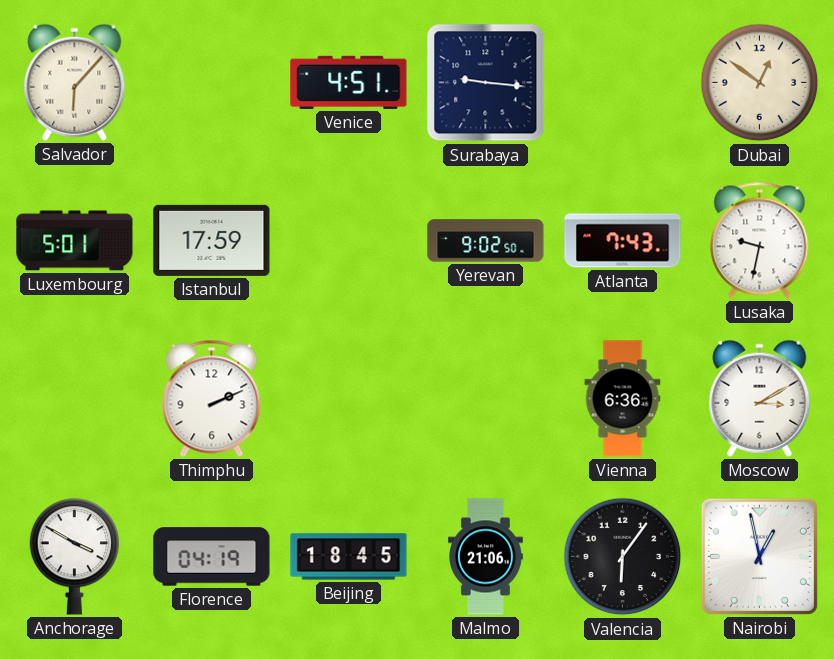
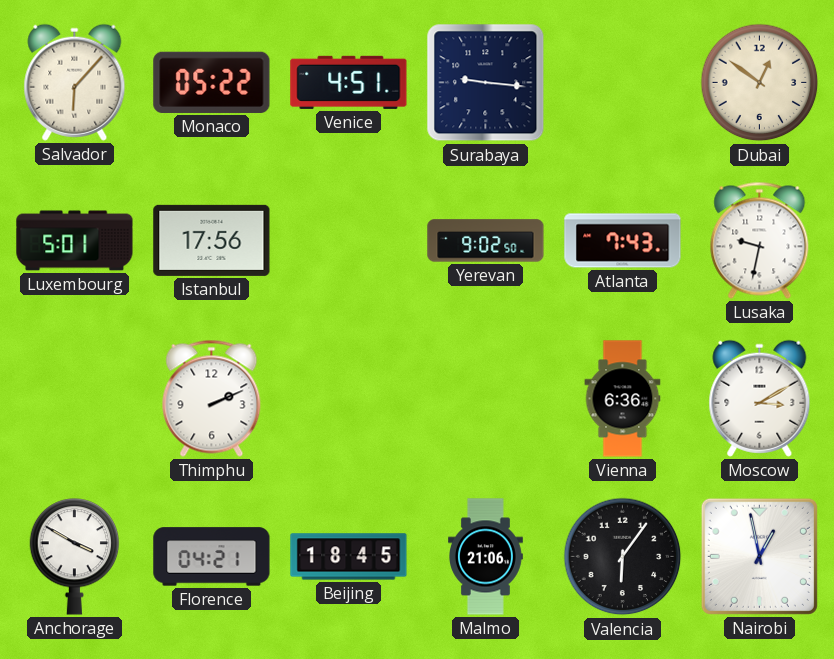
Monaco: none -> 05:22
Istanbul: 17:59 -> 17:56
Florence: 04:19 -> 04:21
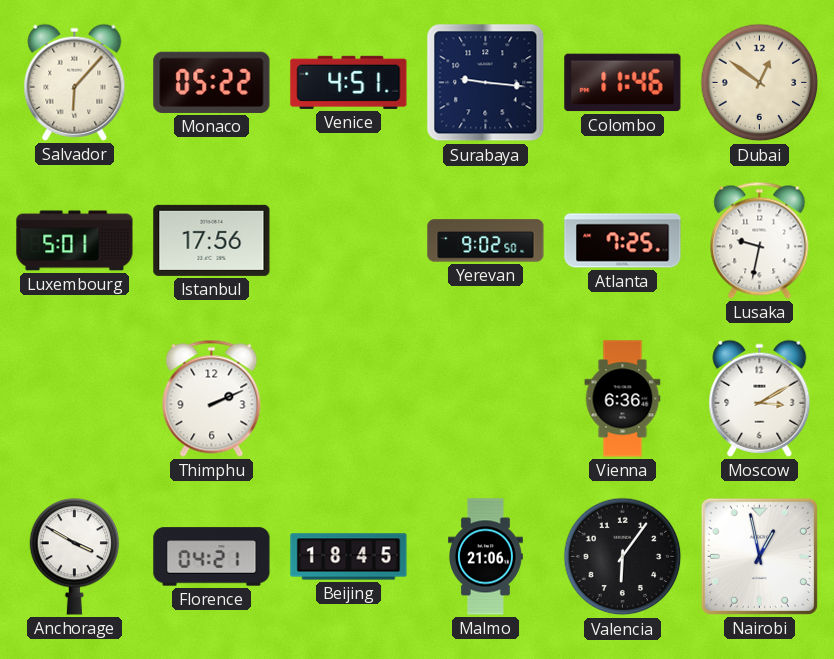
Colombo: none -> 11:46
Atlanta: 7:43 -> 7:25
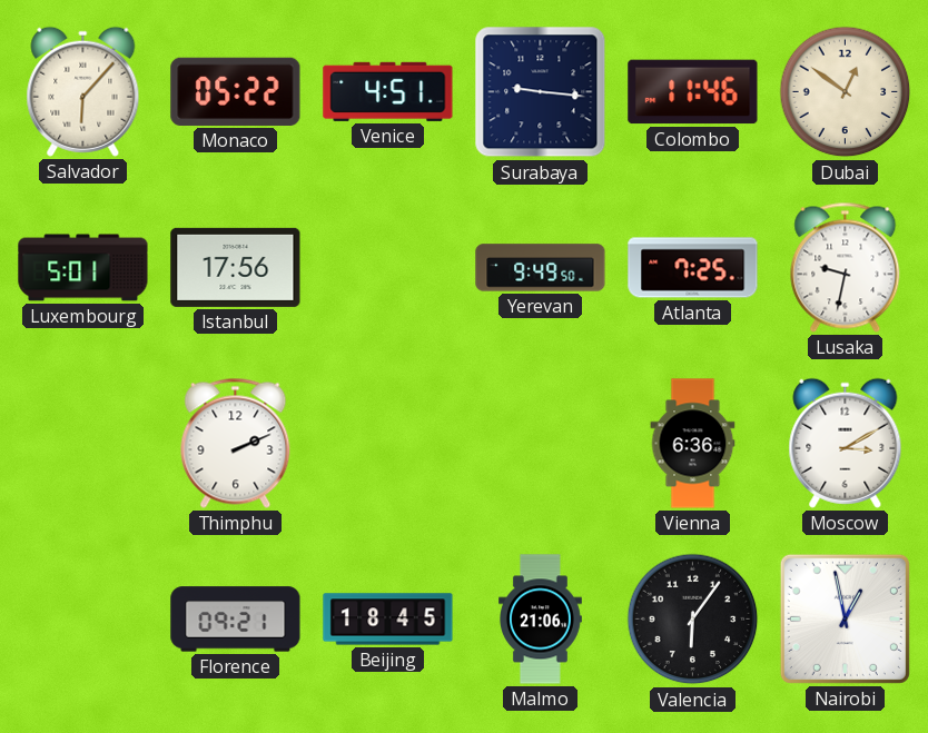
Yerevan: 9:02 -> 9:49
Anchorage: 3:50 -> none
Florence: 04:21 -> 09:21
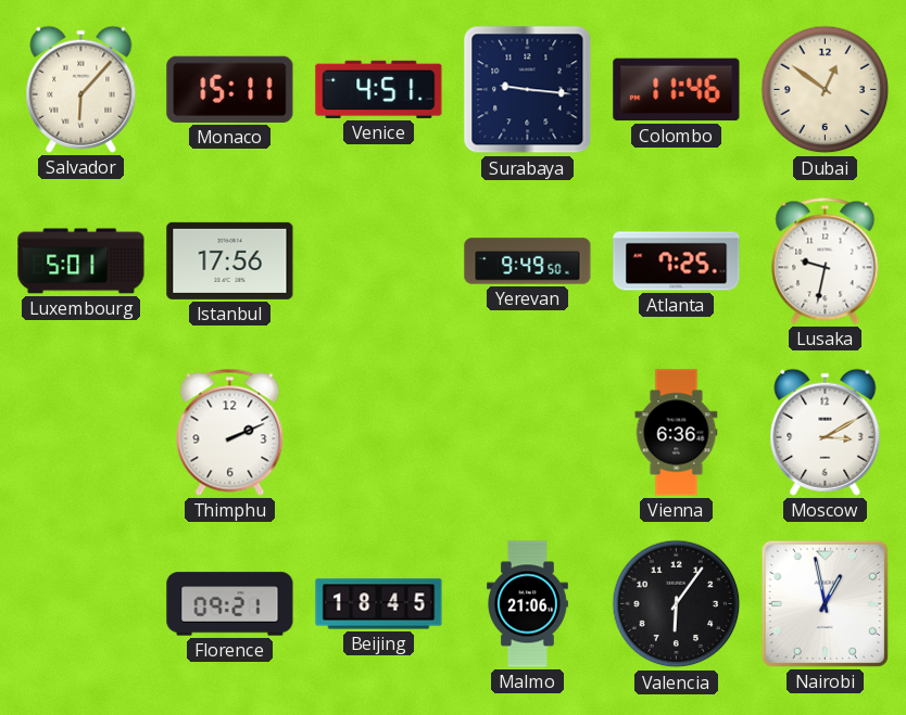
Monaco: 05:22 -> 15:11
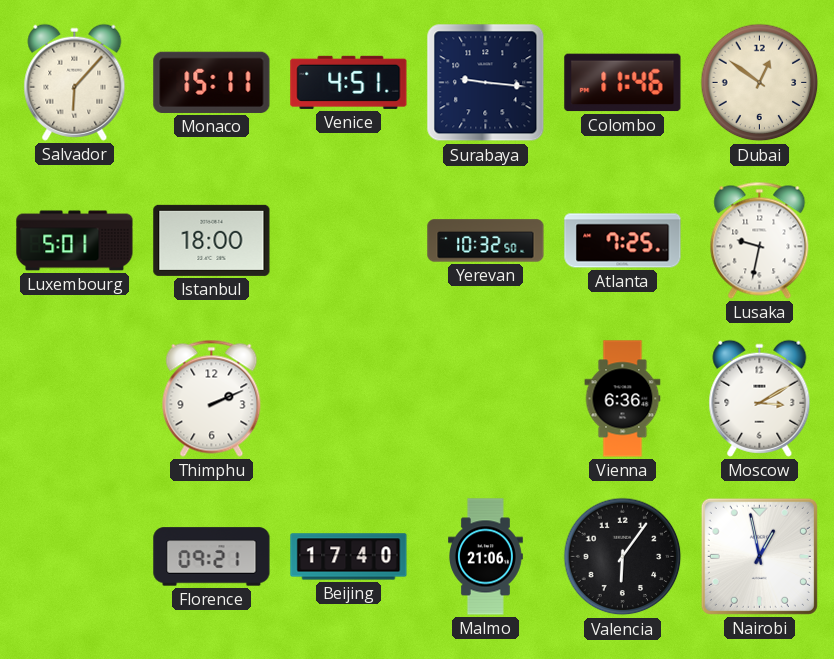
Istanbul: 17:56 -> 18:00
Yerevan: 9:49 -> 10:32
Beijing: 18:45 -> 17:40
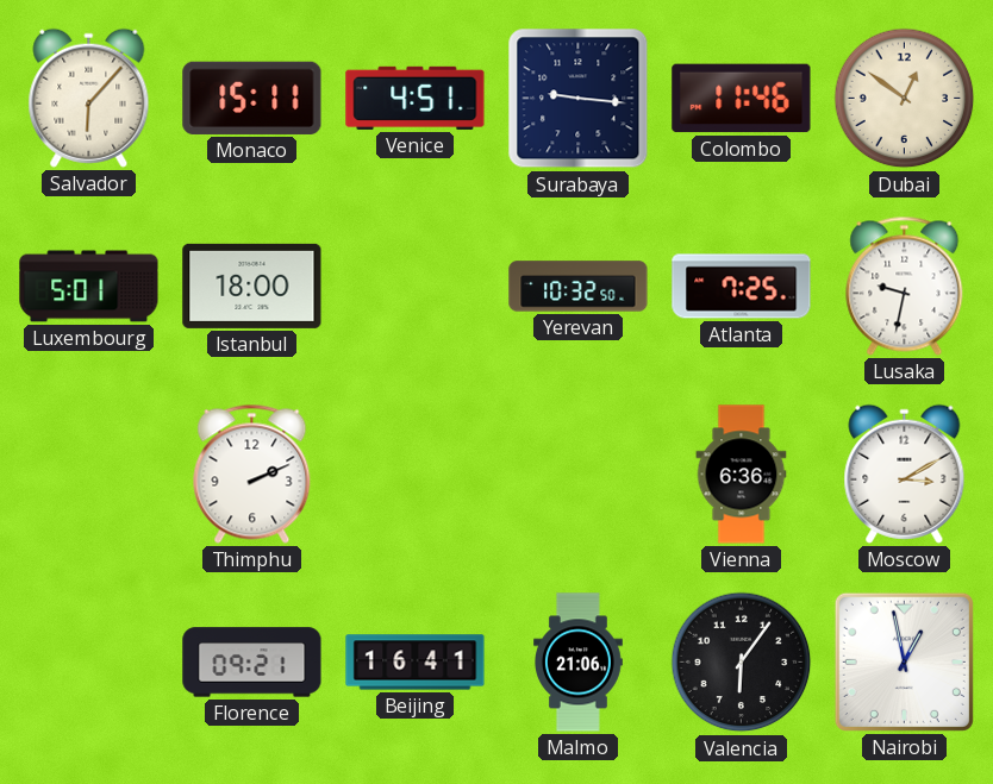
Beijing: 17:40 -> 16:41
